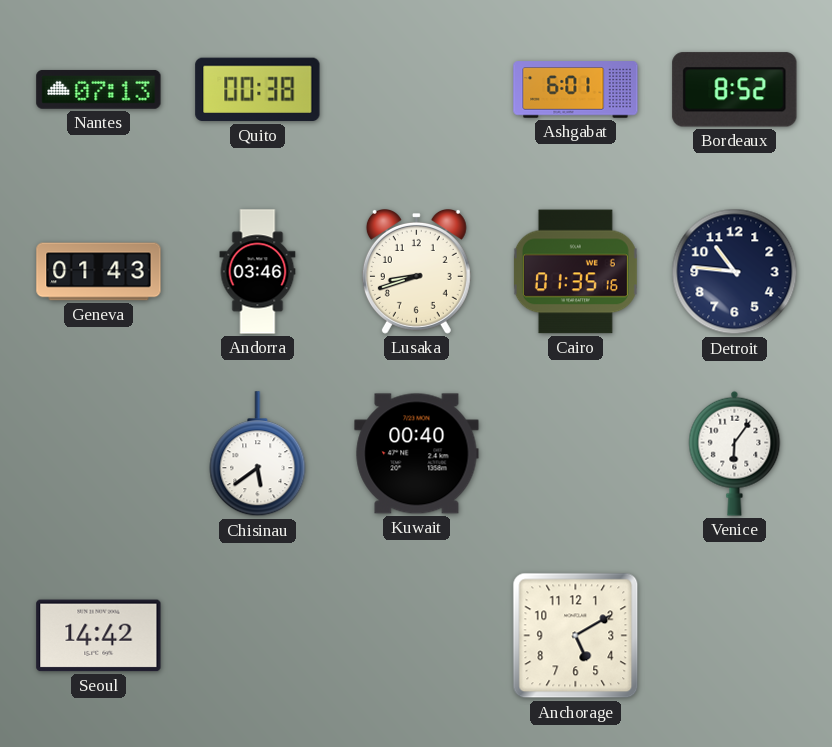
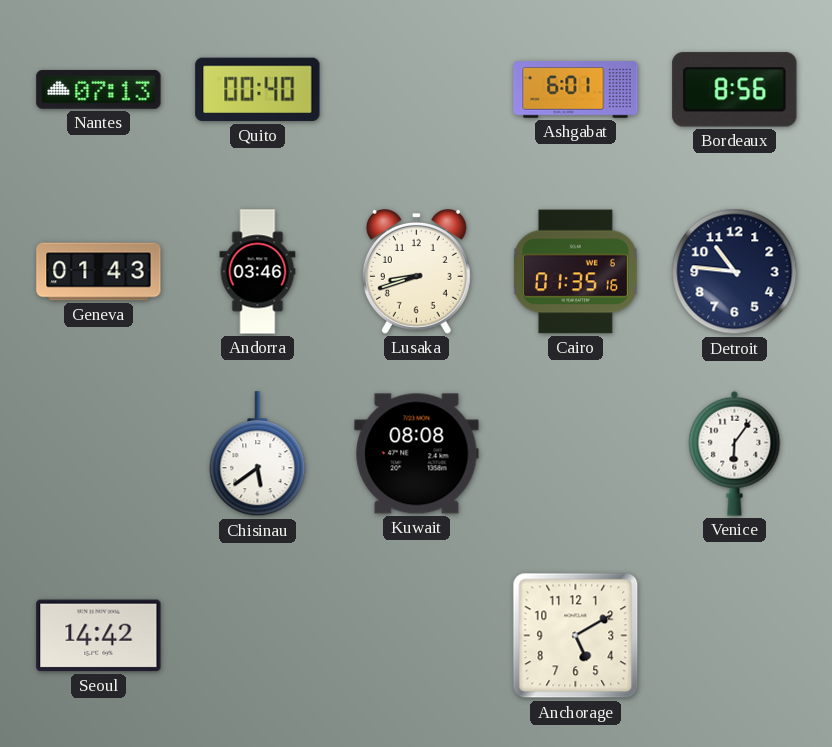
Quito: 00:38 -> 00:40
Bordeaux: 8:52 -> 8:56
Kuwait: 00:40 -> 08:08
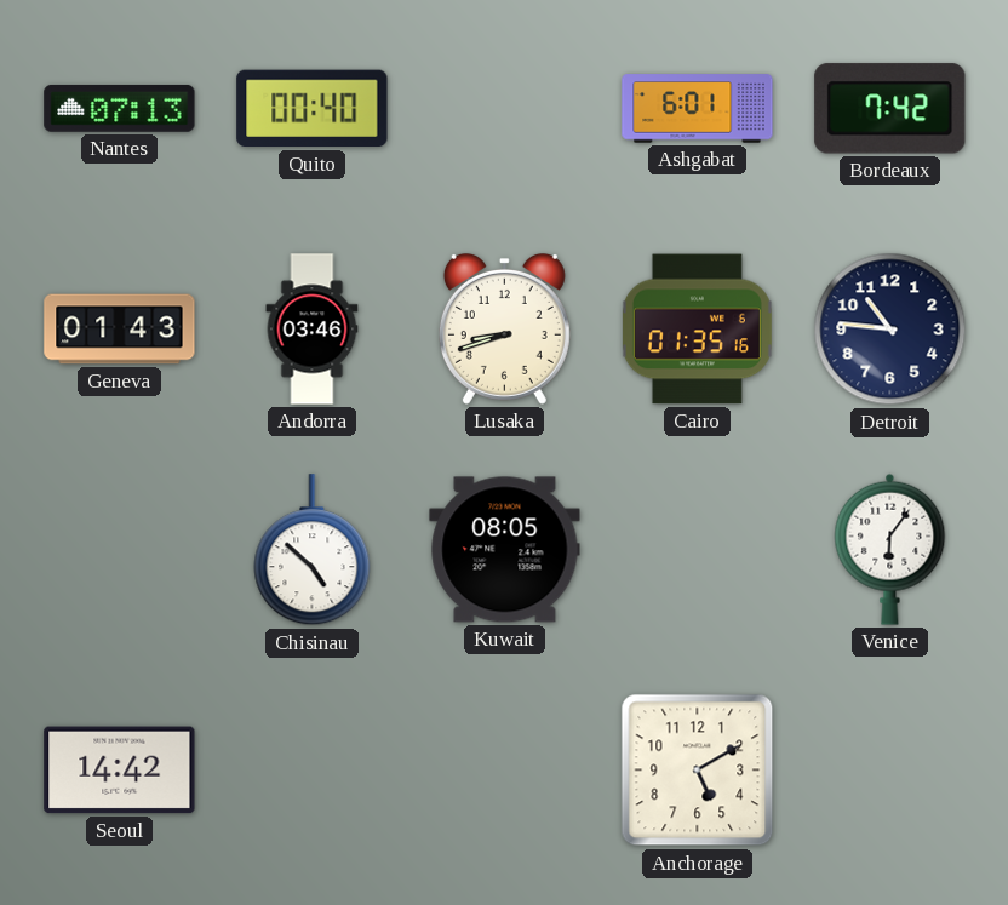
Bordeaux: 8:56 -> 7:42
Chisinau: 5:39 -> 4:52
Kuwait: 08:08 -> 08:05
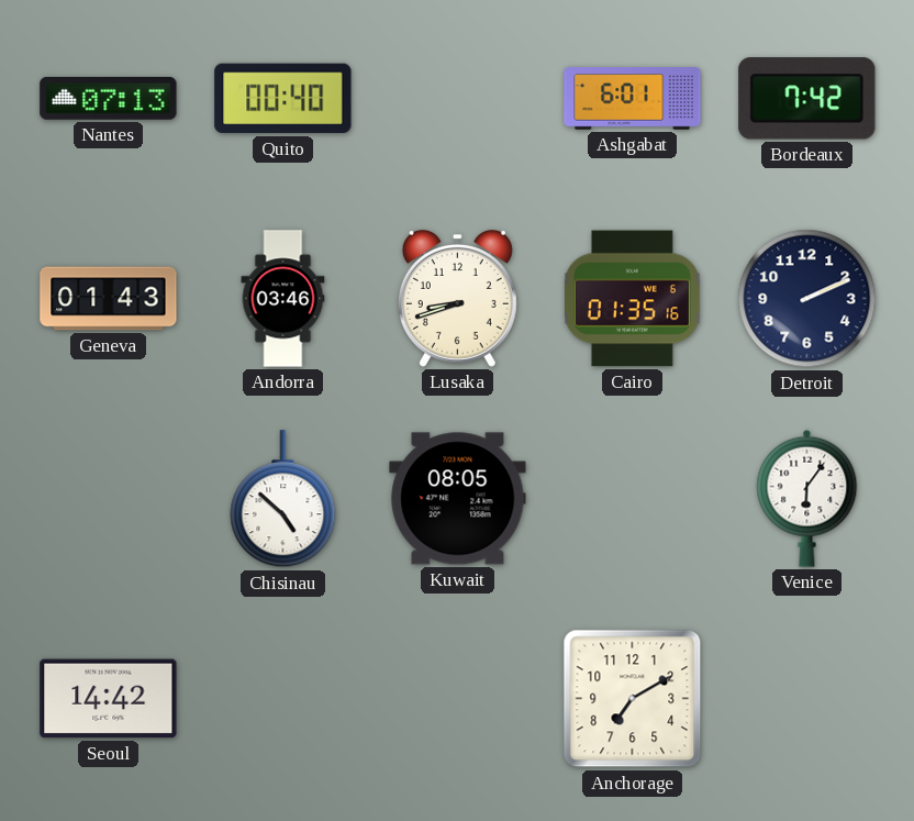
Detroit: 10:46 -> 2:11
Anchorage: 5:10 -> 7:10
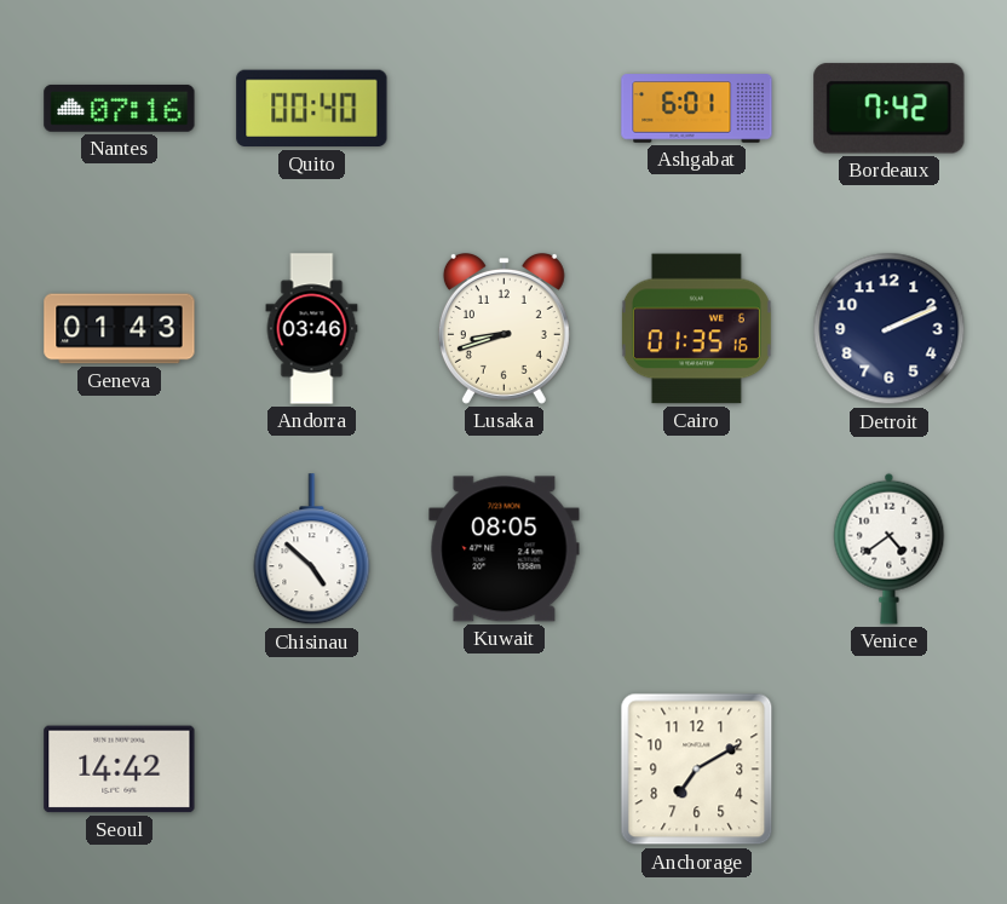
Nantes: 07:13 -> 07:16
Venice: 6:06 -> 4:39
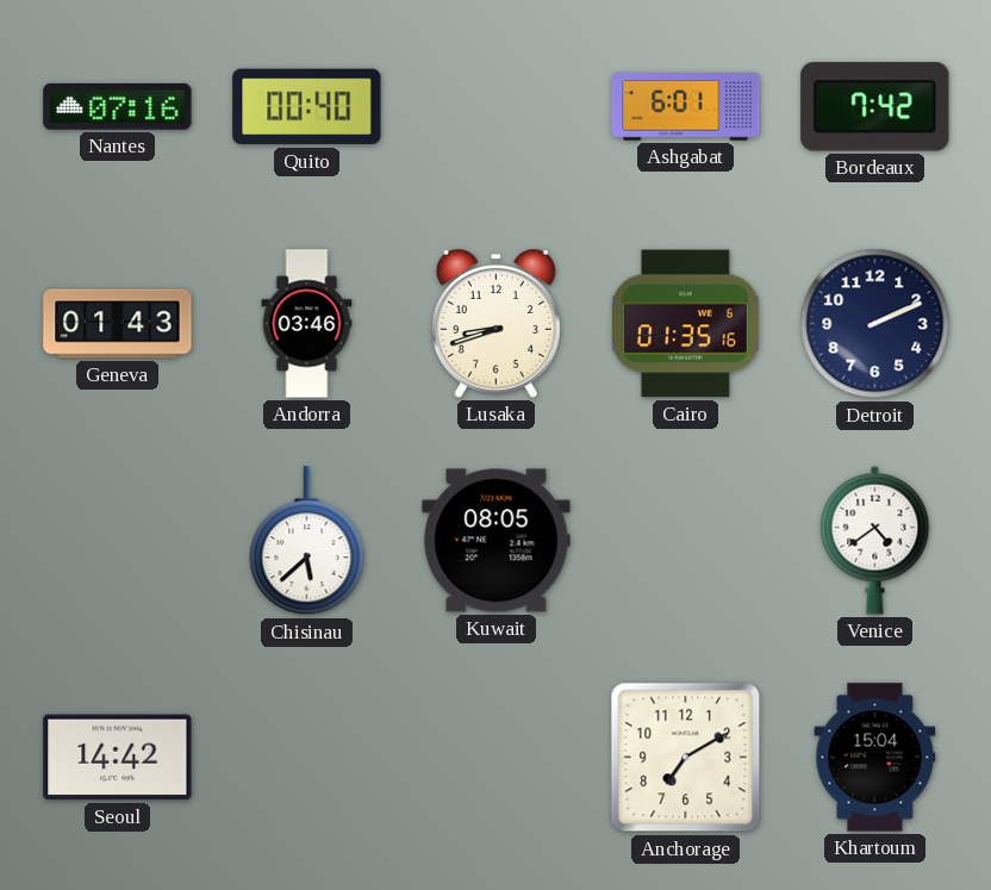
Chisinau: 4:52 -> 5:38
Khartoum: none -> 15:04
